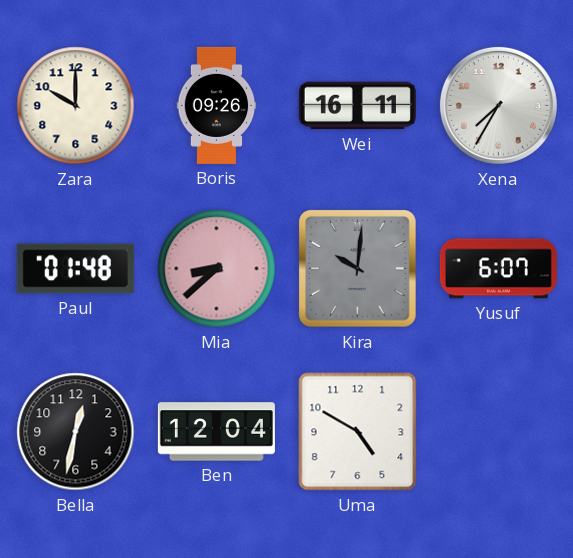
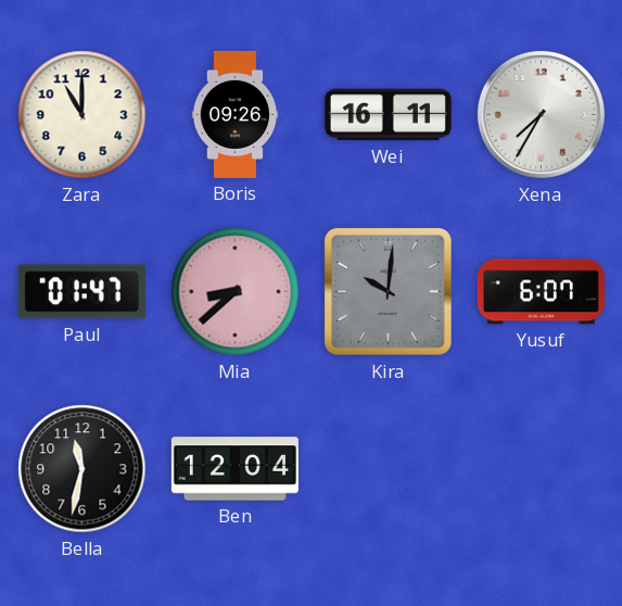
Zara: 10:00 -> 11:00
Paul: 01:48 -> 01:47
Bella: 12:32 -> 11:32
Uma: 4:50 -> none
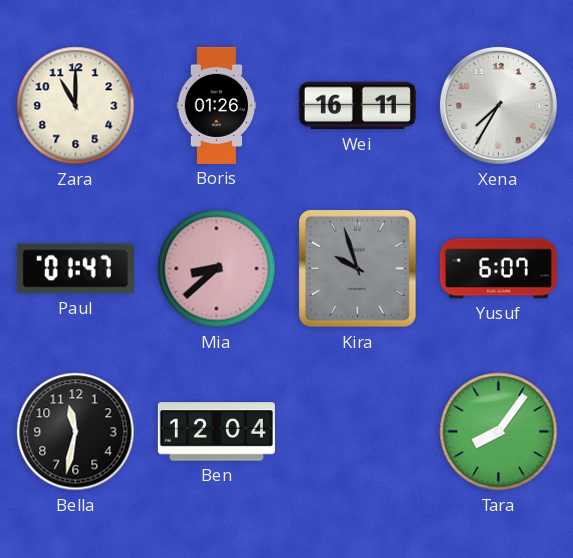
Boris: 09:26 -> 01:26
Kira: 10:01 -> 9:57
Tara: none -> 8:06
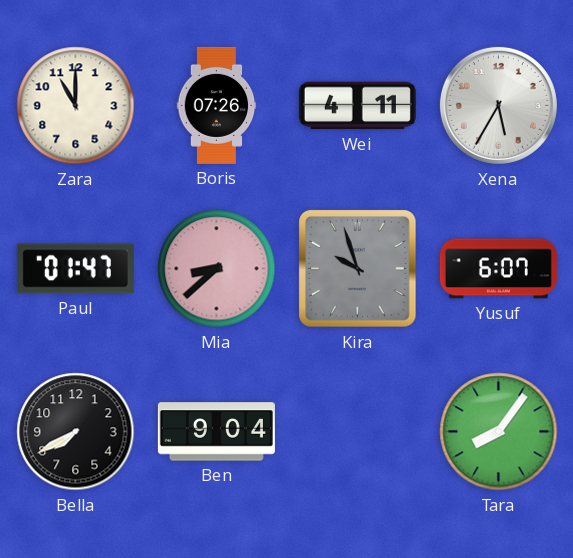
Boris: 01:26 -> 07:26
Wei: 16:11 -> 4:11
Xena: 7:35 -> 5:35
Bella: 11:32 -> 7:40
Ben: 12:04 -> 9:04
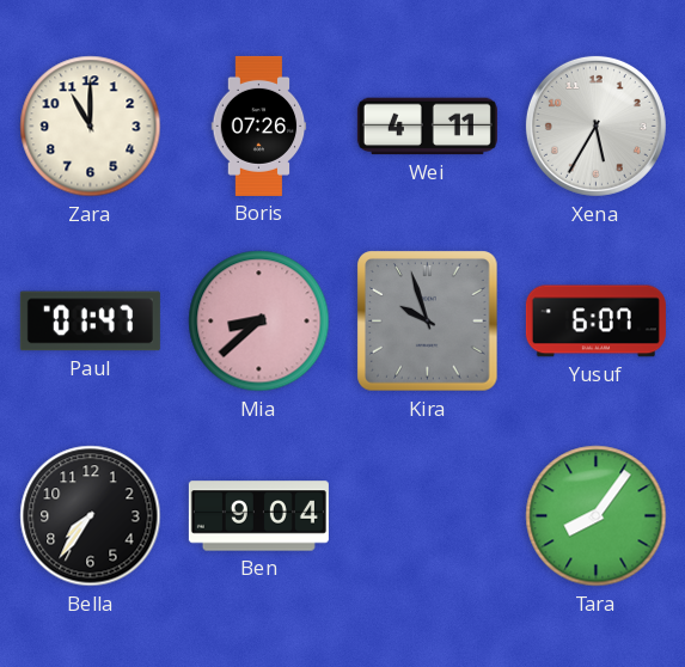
Bella: 7:40 -> 7:36
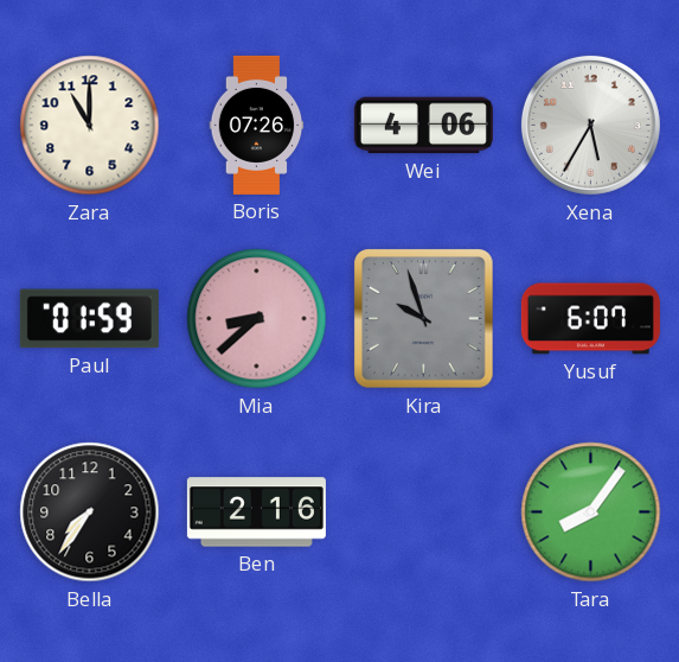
Wei: 4:11 -> 4:06
Paul: 01:47 -> 01:59
Ben: 9:04 -> 2:16
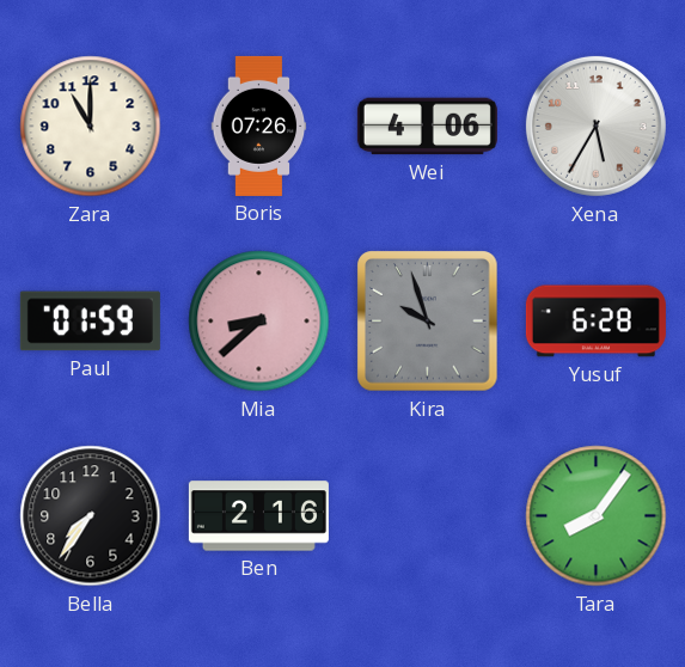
Yusuf: 6:07 -> 6:28
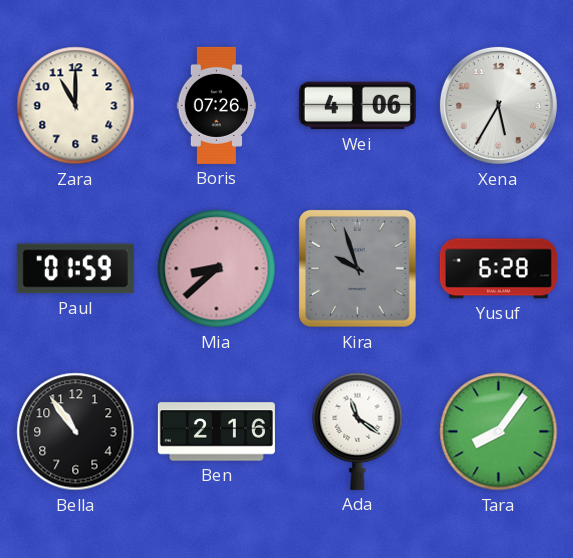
Bella: 7:36 -> 10:54
Ada: none -> 11:21
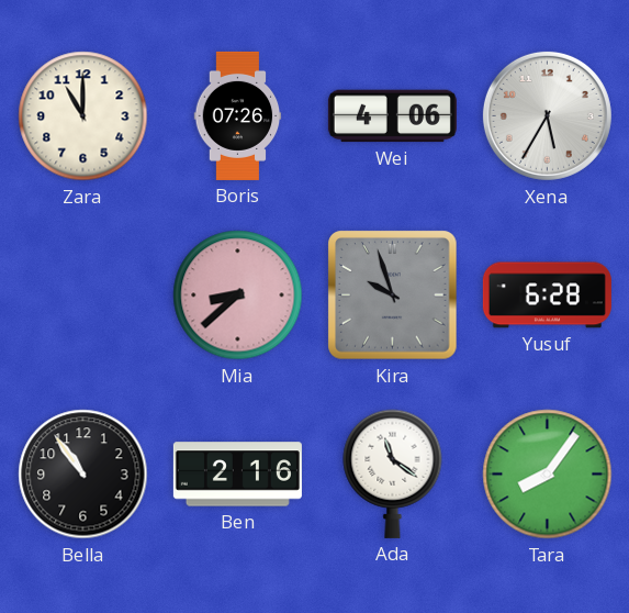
Paul: 01:59 -> none
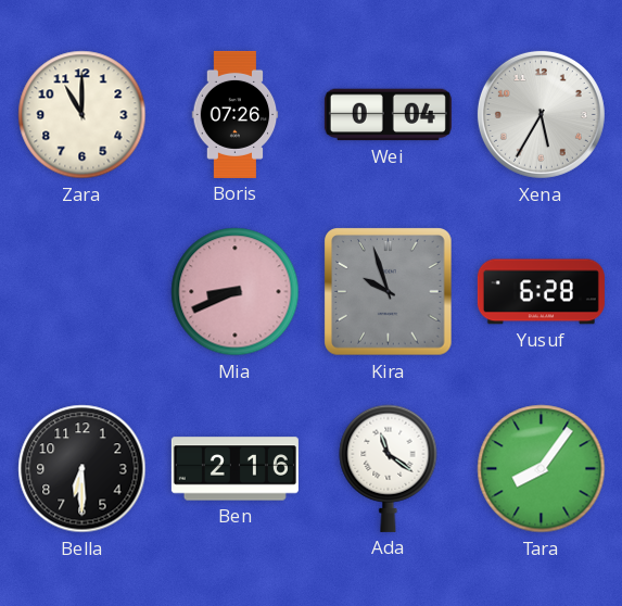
Wei: 4:06 -> 0:04
Mia: 8:38 -> 8:41
Bella: 10:54 -> 6:30
